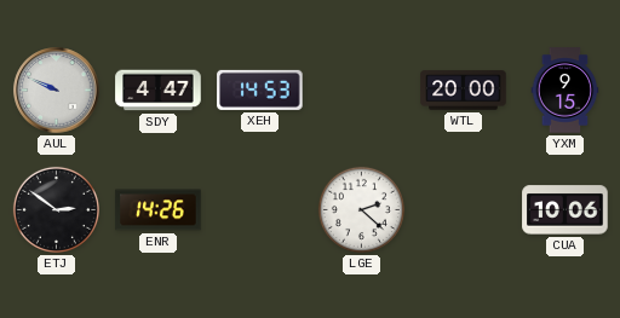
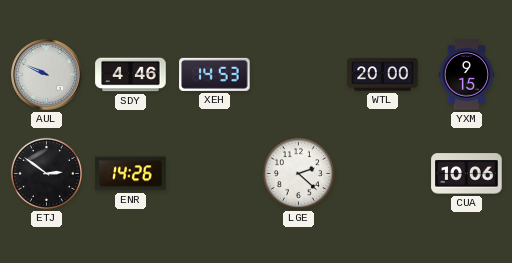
SDY: 4:47 -> 4:46
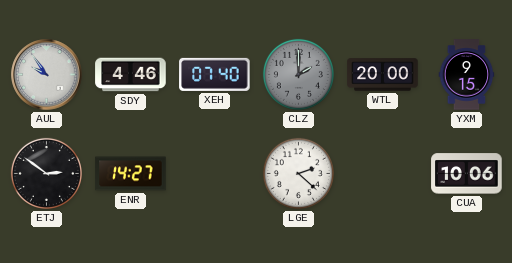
AUL: 9:49 -> 9:54
XEH: 14:53 -> 07:40
CLZ: none -> 2:00
ENR: 14:26 -> 14:27
